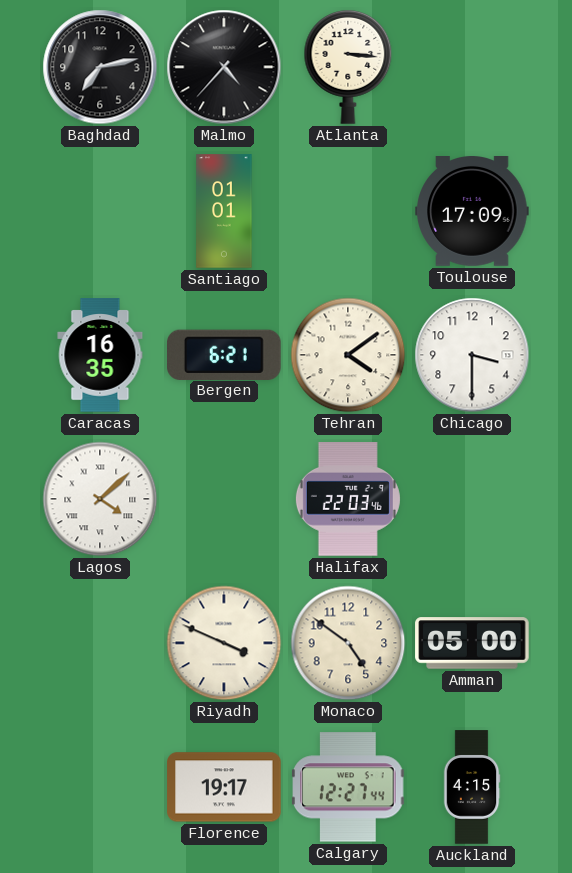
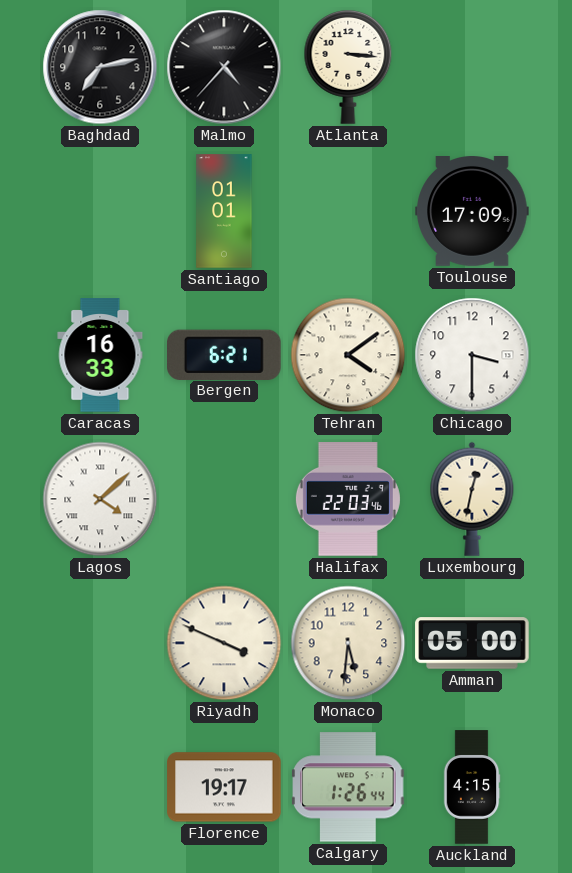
Caracas: 16:35 -> 16:33
Luxembourg: none -> 12:32
Monaco: 4:51 -> 5:31
Calgary: 12:27 -> 1:26
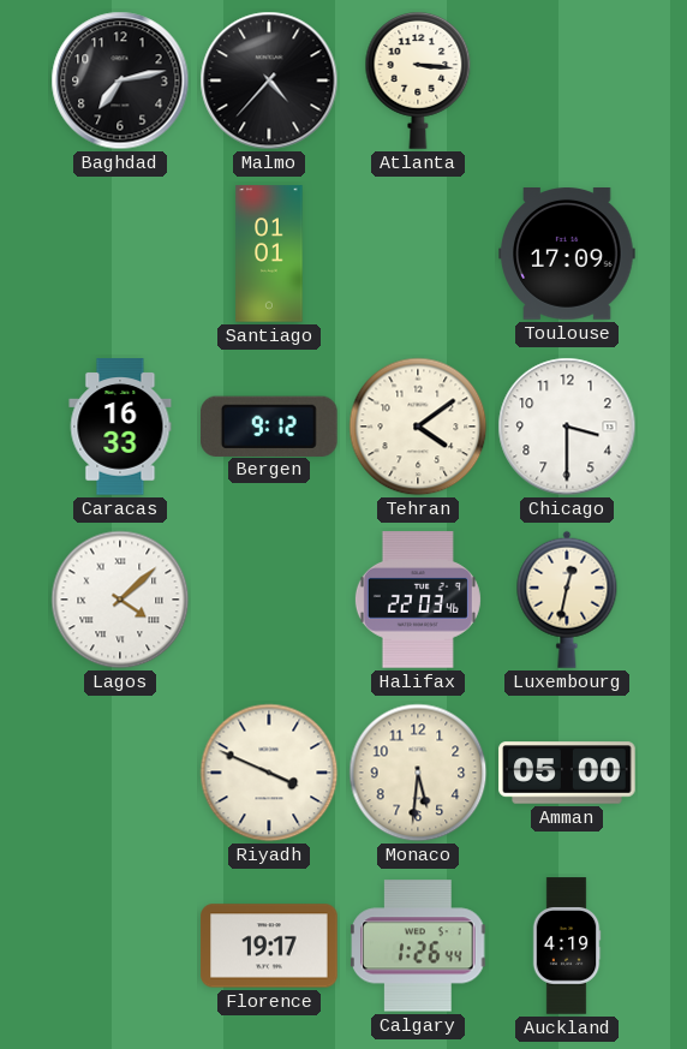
Bergen: 6:21 -> 9:12
Auckland: 4:15 -> 4:19
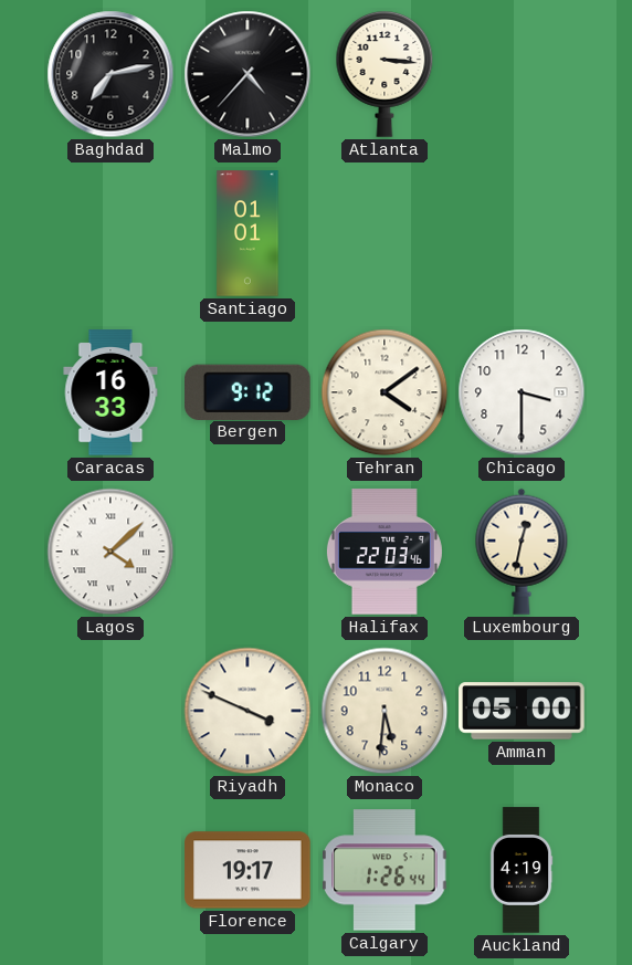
Toulouse: 17:09 -> none
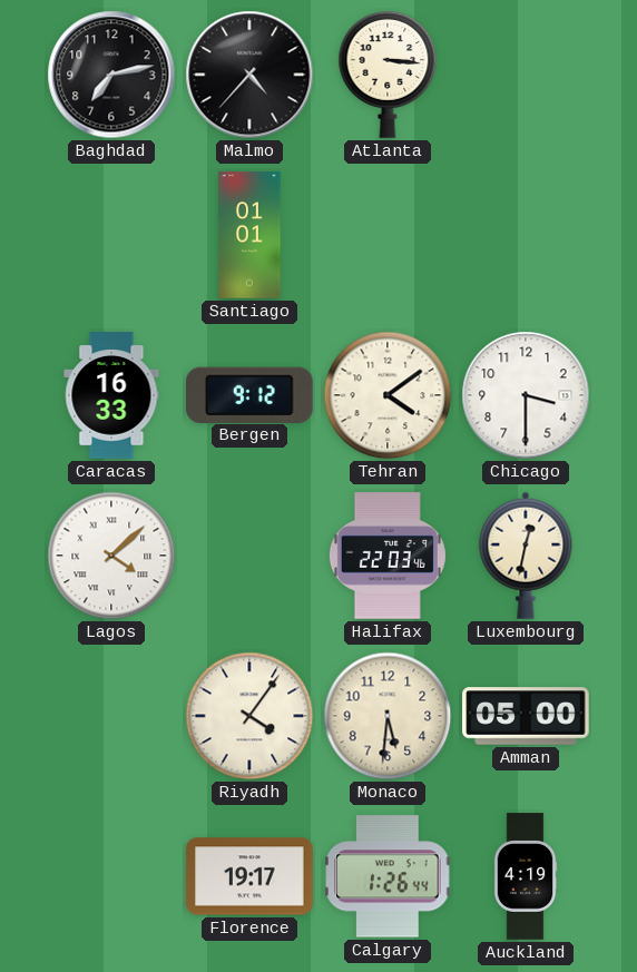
Riyadh: 3:49 -> 4:06
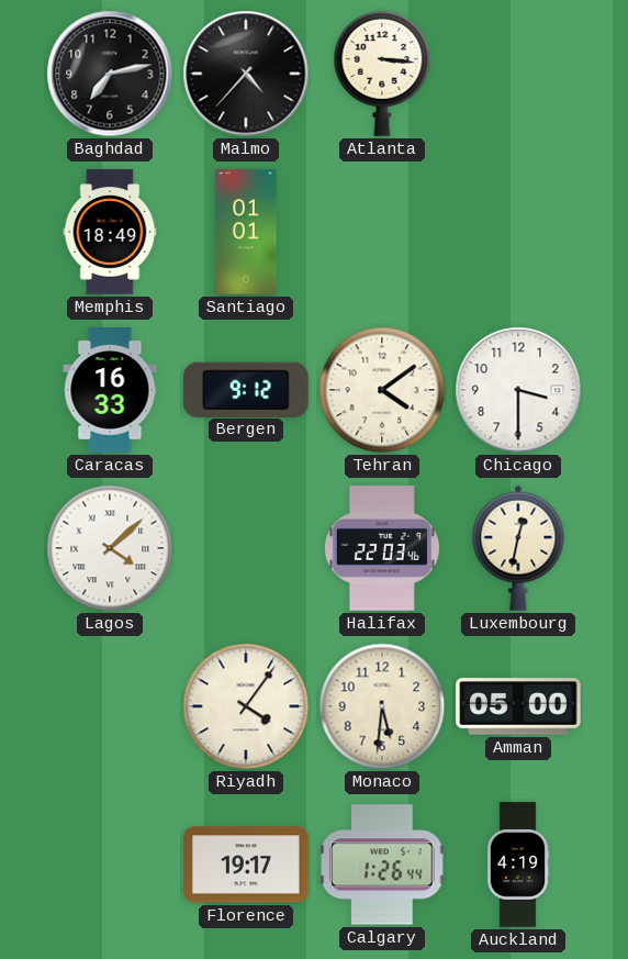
Memphis: none -> 18:49
